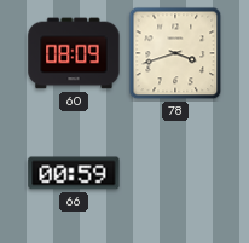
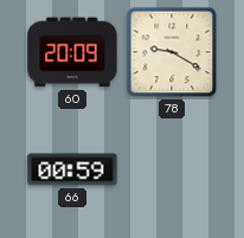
60: 08:09 -> 20:09
78: 3:42 -> 9:20
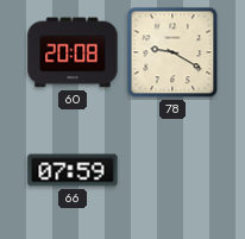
60: 20:09 -> 20:08
66: 00:59 -> 07:59
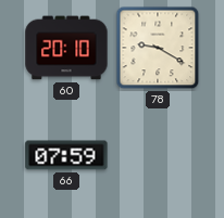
60: 20:08 -> 20:10
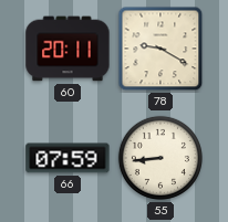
60: 20:10 -> 20:11
55: none -> 8:44
